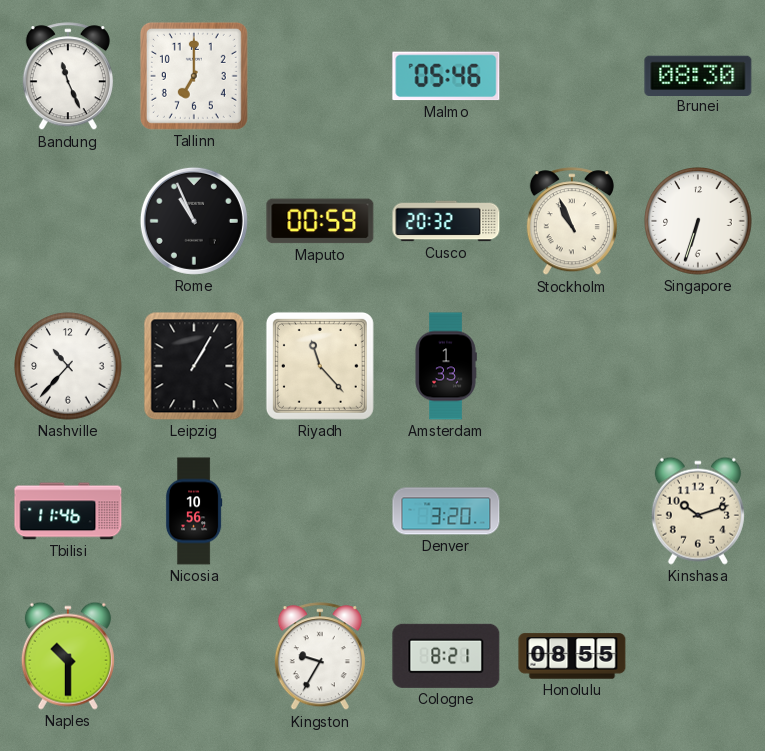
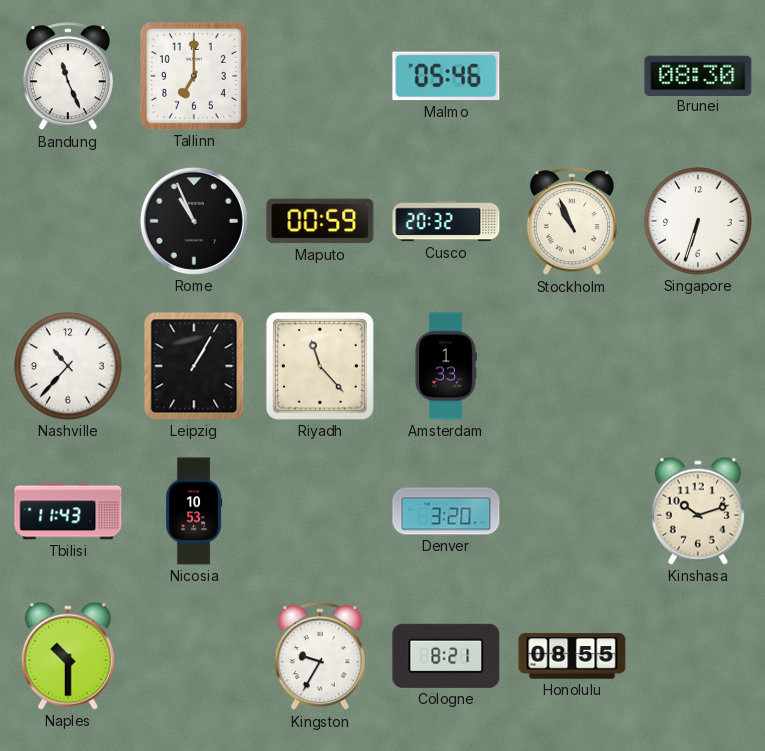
Tbilisi: 11:46 -> 11:43
Nicosia: 10:56 -> 10:53
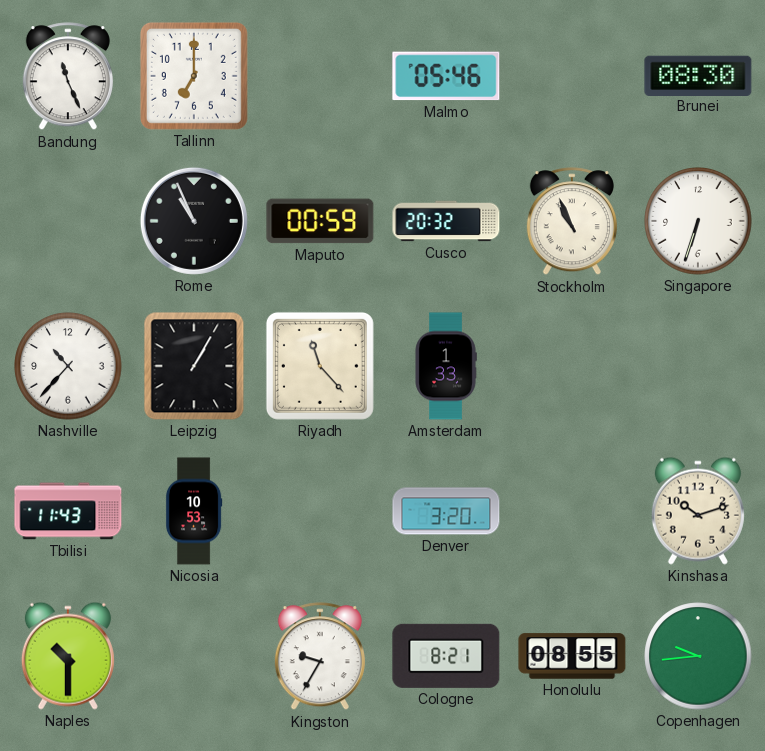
Copenhagen: none -> 9:44
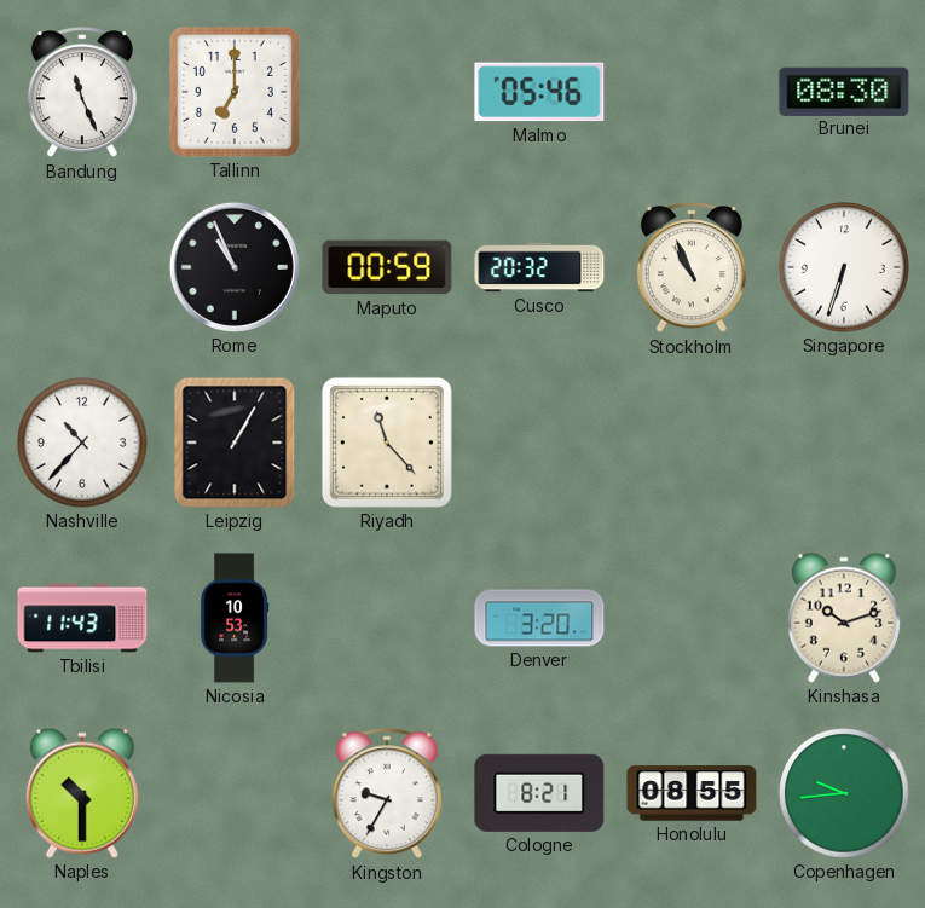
Amsterdam: 1:33 -> none
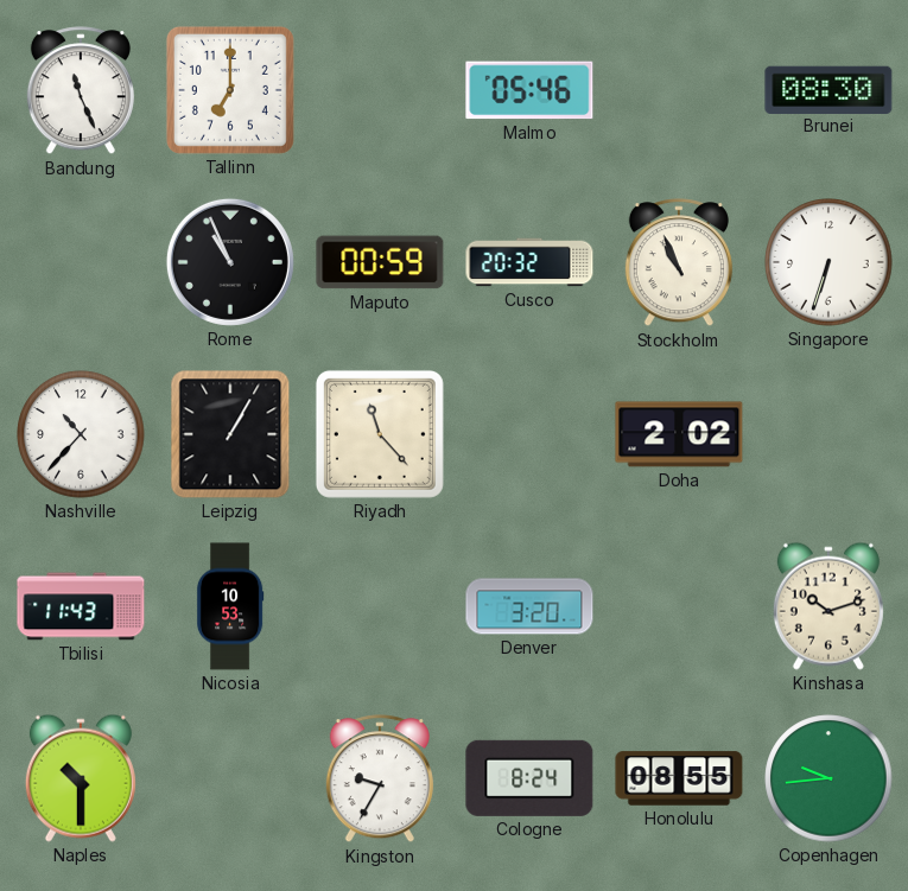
Doha: none -> 2:02
Cologne: 8:21 -> 8:24
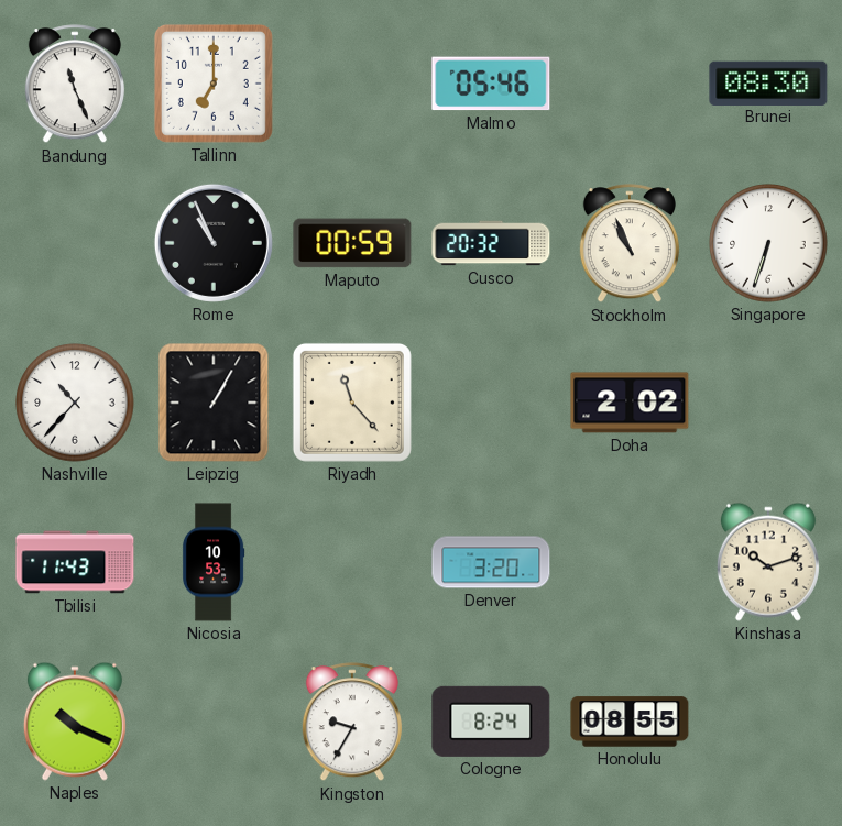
Naples: 10:30 -> 10:19
Copenhagen: 9:44 -> none
